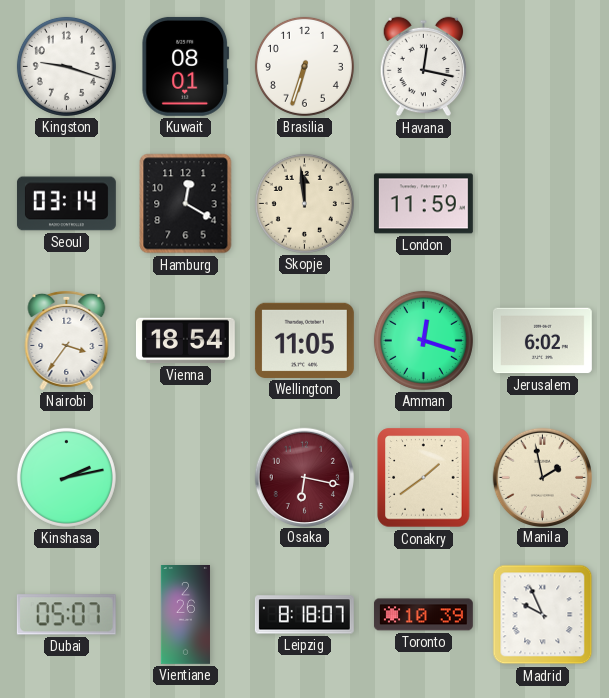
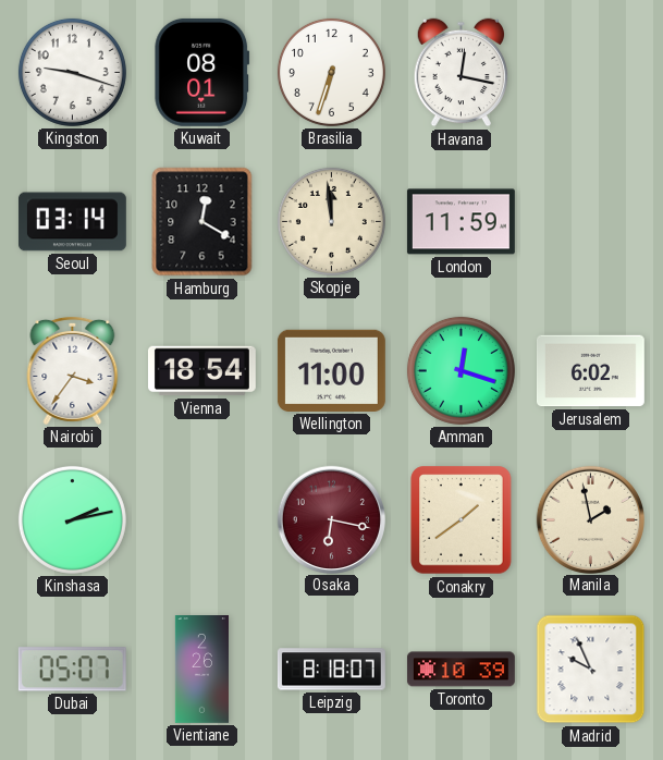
Wellington: 11:05 -> 11:00
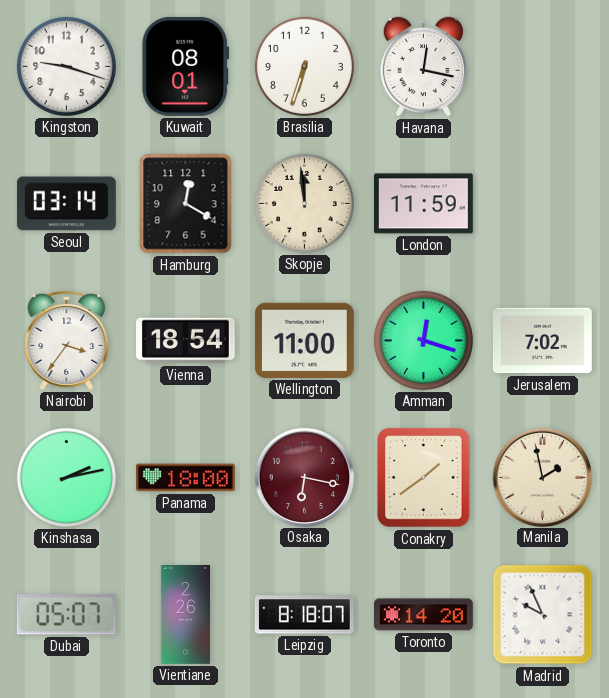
Jerusalem: 6:02 -> 7:02
Panama: none -> 18:00
Toronto: 10:39 -> 14:20
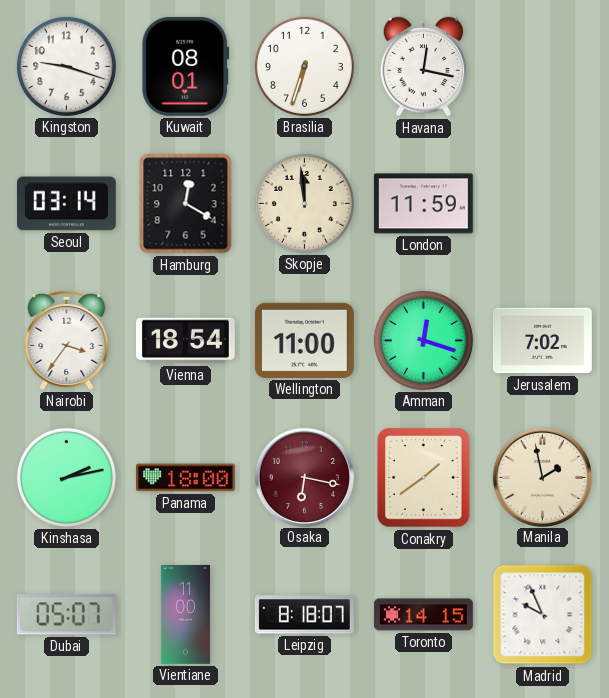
Vientiane: 2:26 -> 11:00
Toronto: 14:20 -> 14:15
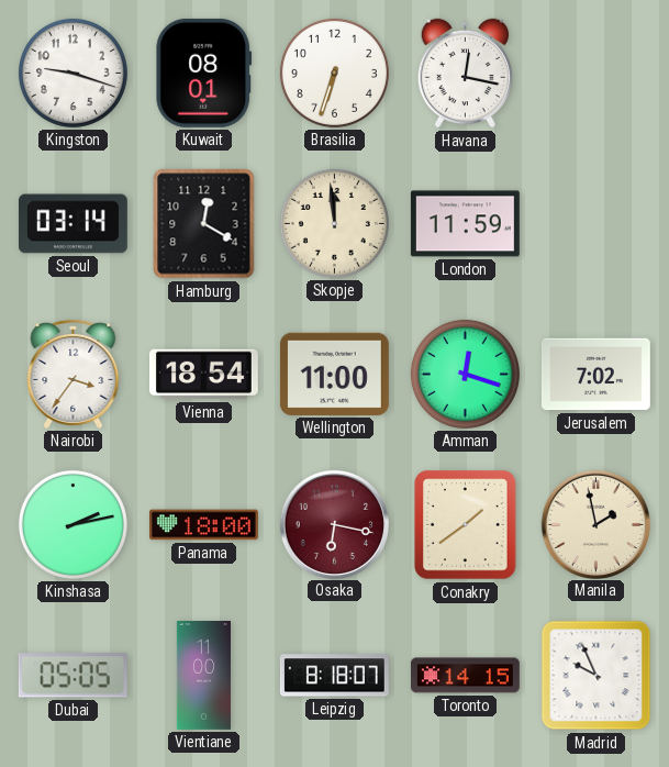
Dubai: 05:07 -> 05:05
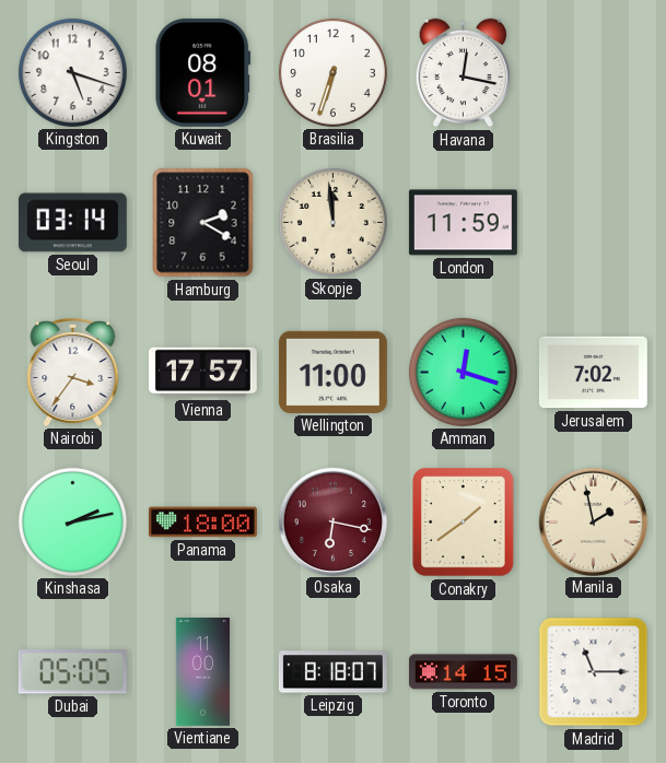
Kingston: 9:18 -> 5:18
Hamburg: 12:20 -> 2:20
Vienna: 18:54 -> 17:57
Madrid: 9:56 -> 11:15
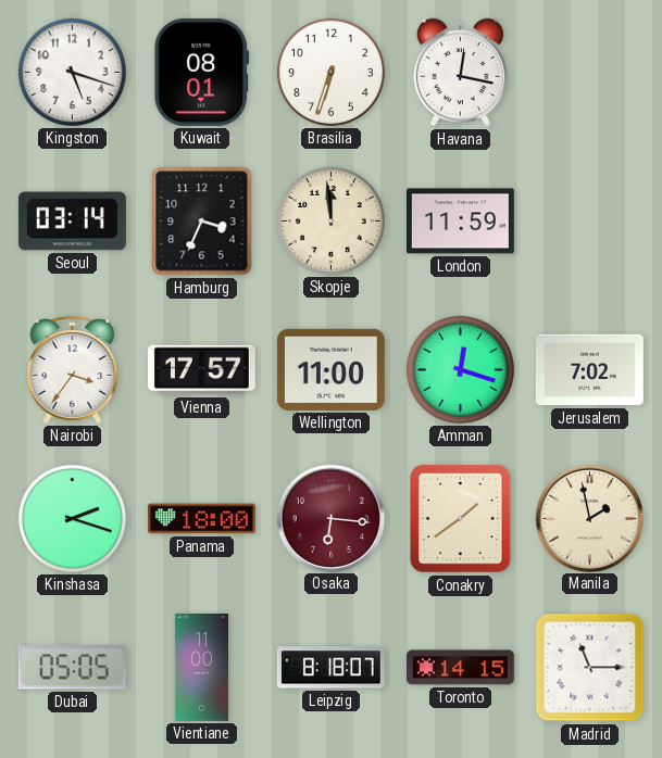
Hamburg: 2:20 -> 3:34
Kinshasa: 2:13 -> 2:18
Osaka: 6:17 -> 6:16
